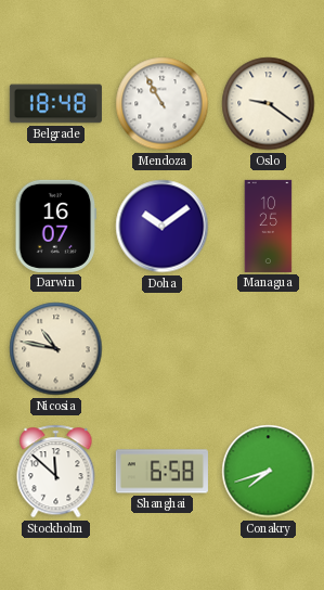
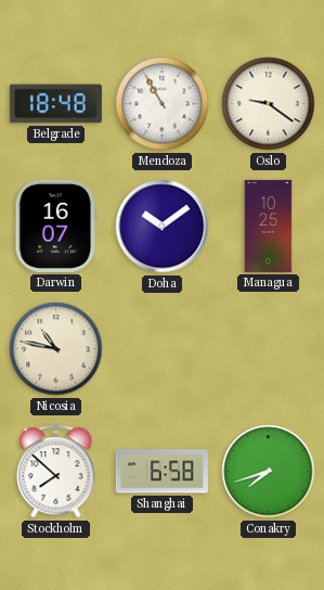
Stockholm: 11:52 -> 7:52
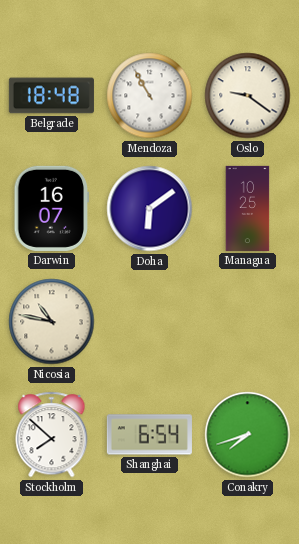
Doha: 10:09 -> 6:09
Shanghai: 6:58 -> 6:54
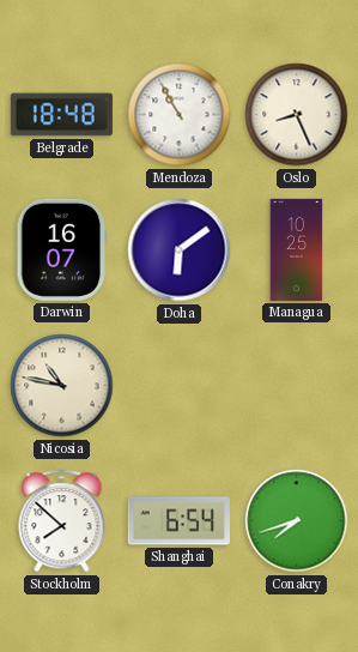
Oslo: 9:21 -> 8:26
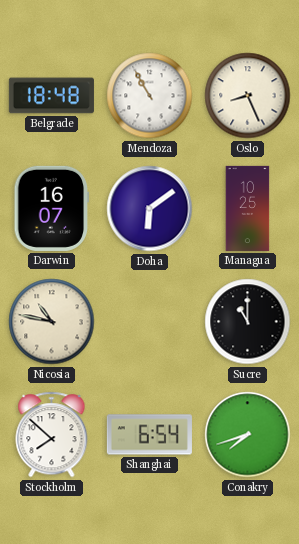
Sucre: none -> 11:00
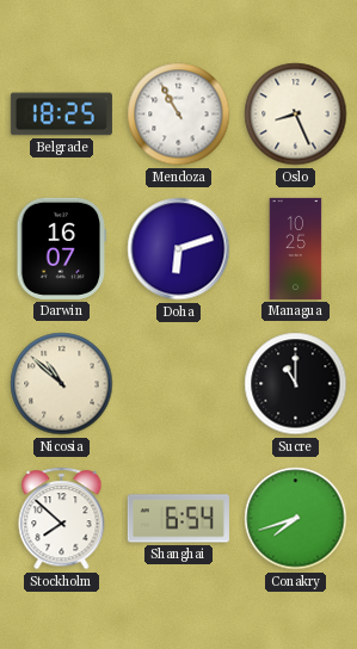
Belgrade: 18:48 -> 18:25
Doha: 6:09 -> 6:12
Nicosia: 10:47 -> 10:52
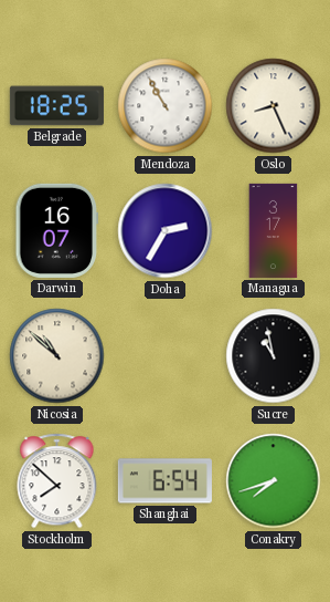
Doha: 6:12 -> 2:35
Managua: 10:25 -> 3:17
Sucre: 11:00 -> 10:58
